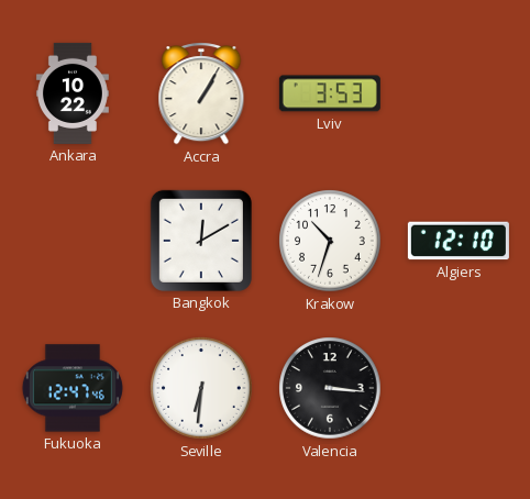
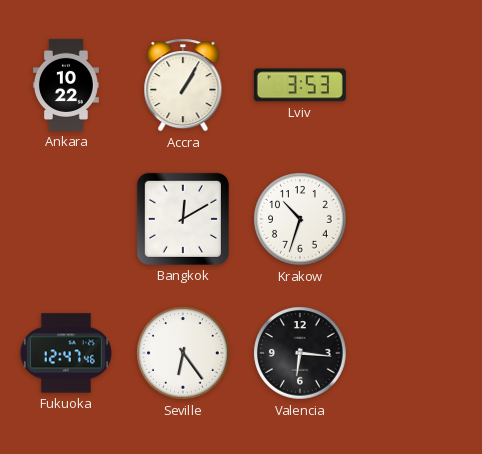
Algiers: 12:10 -> none
Seville: 6:31 -> 6:24
Valencia: 3:16 -> 6:16
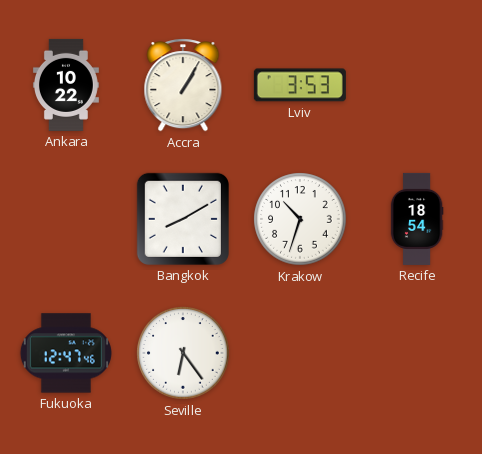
Bangkok: 12:10 -> 8:10
Recife: none -> 18:54
Valencia: 6:16 -> none
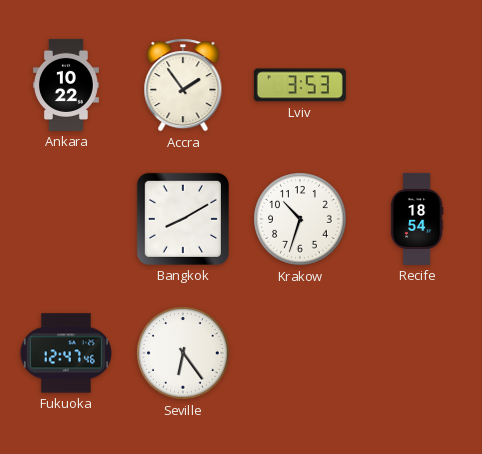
Accra: 1:05 -> 1:54
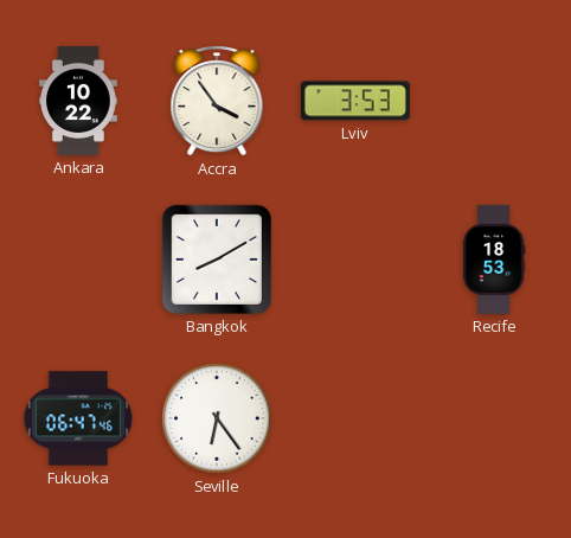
Accra: 1:54 -> 3:54
Krakow: 10:33 -> none
Recife: 18:54 -> 18:53
Fukuoka: 12:47 -> 06:47
